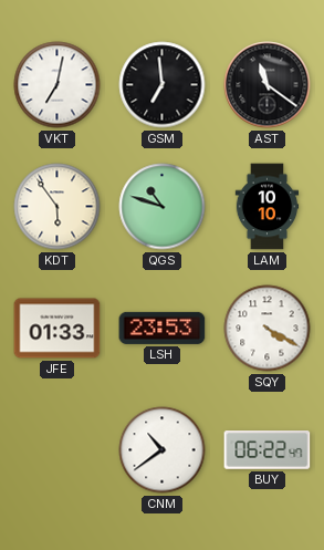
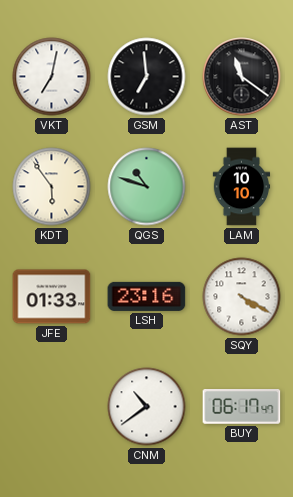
LSH: 23:53 -> 23:16
BUY: 06:22 -> 06:17
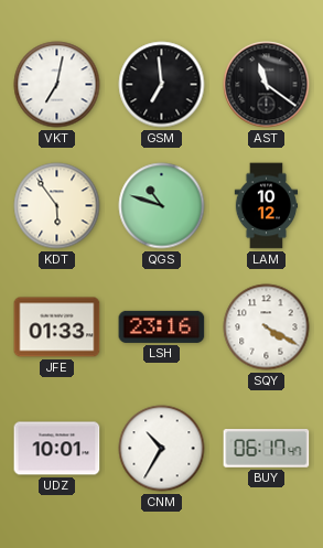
LAM: 10:10 -> 10:12
UDZ: none -> 10:01
CNM: 10:39 -> 10:35
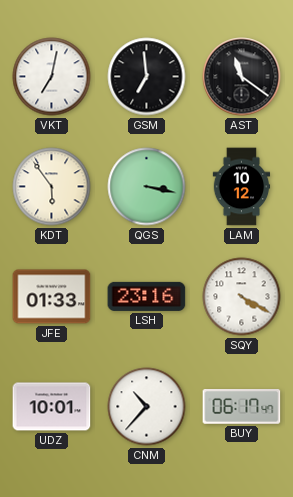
QGS: 10:48 -> 3:17
CNM: 10:35 -> 10:37
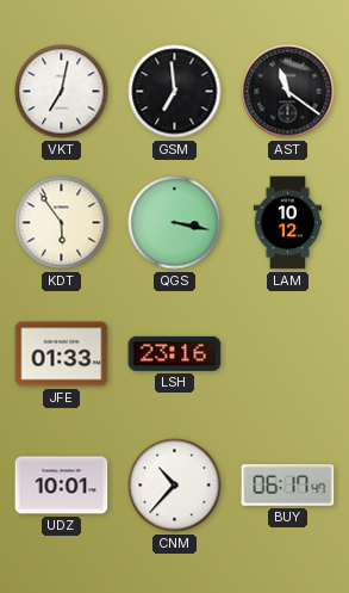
SQY: 4:20 -> none
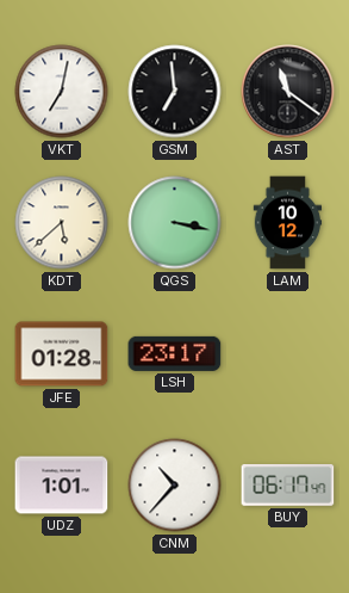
KDT: 5:54 -> 5:38
JFE: 01:33 -> 01:28
LSH: 23:16 -> 23:17
UDZ: 10:01 -> 1:01
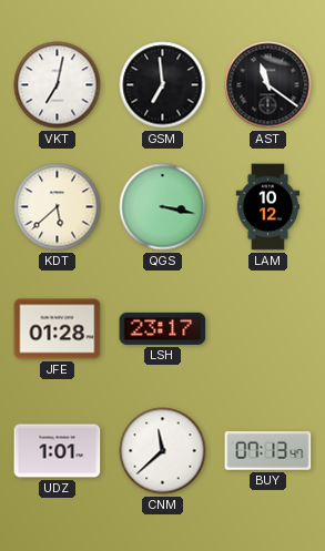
CNM: 10:37 -> 11:38
BUY: 06:17 -> 07:13
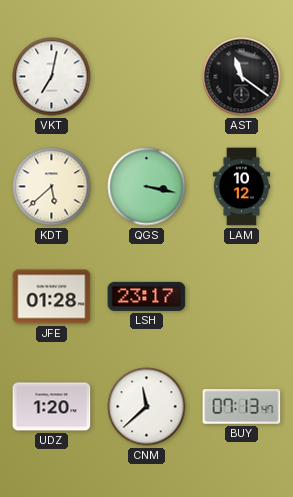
GSM: 6:59 -> none
UDZ: 1:01 -> 1:20
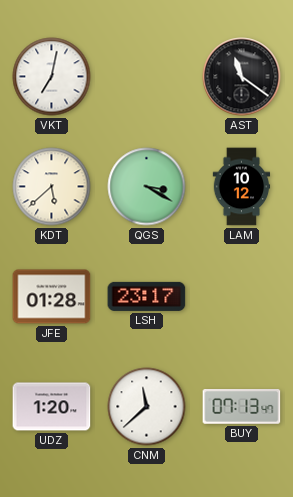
QGS: 3:17 -> 3:20
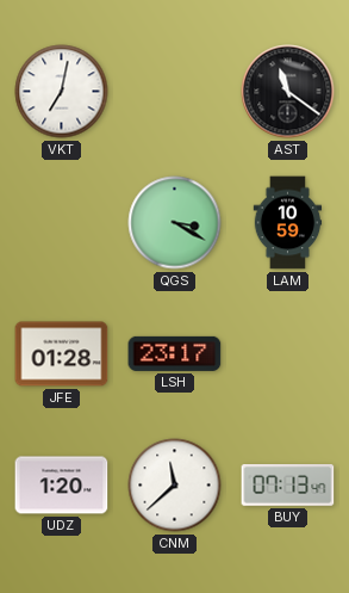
KDT: 5:38 -> none
LAM: 10:12 -> 10:59
